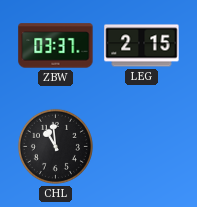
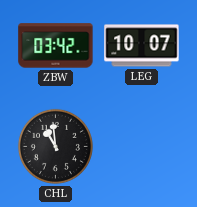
ZBW: 03:37 -> 03:42
LEG: 2:15 -> 10:07
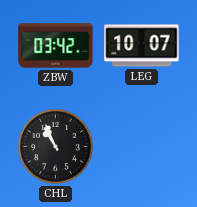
CHL: 10:59 -> 10:56
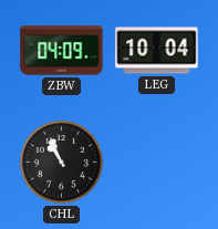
ZBW: 03:42 -> 04:09
LEG: 10:07 -> 10:04
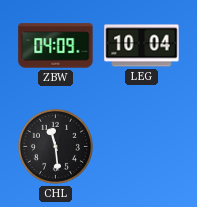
CHL: 10:56 -> 11:29
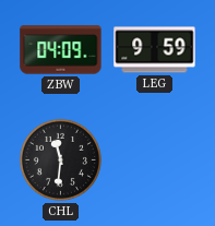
LEG: 10:04 -> 9:59
CHL: 11:29 -> 11:31
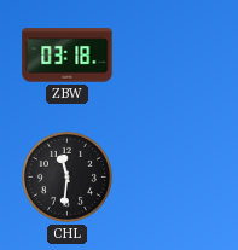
ZBW: 04:09 -> 03:18
LEG: 9:59 -> none
